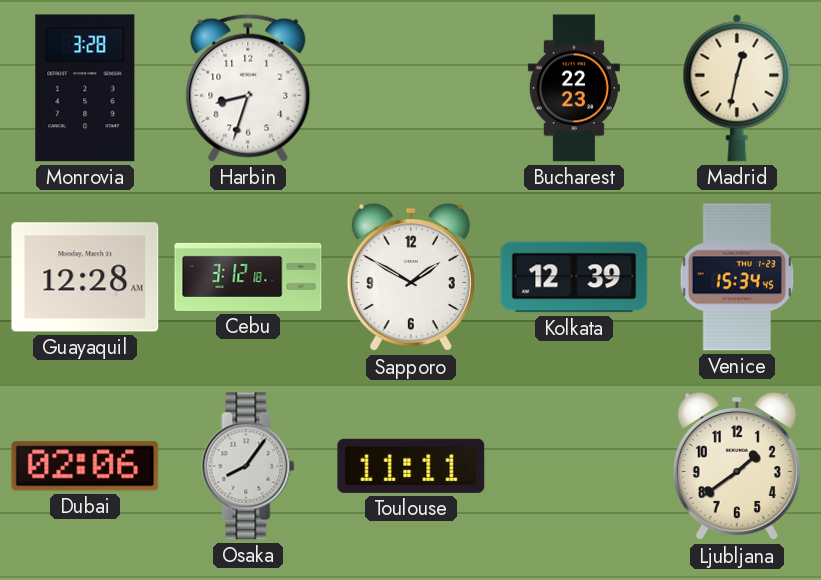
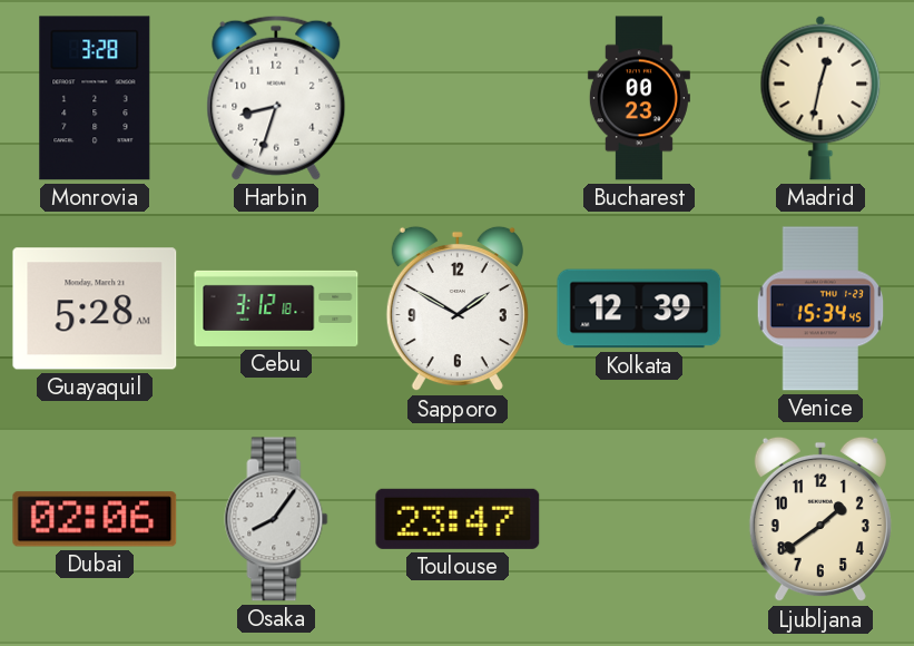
Bucharest: 22:23 -> 00:23
Guayaquil: 12:28 -> 5:28
Toulouse: 11:11 -> 23:47
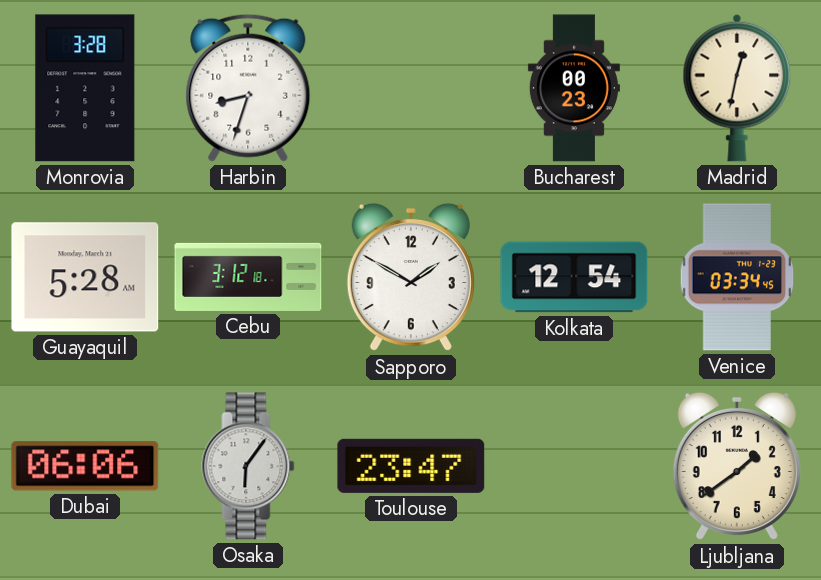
Kolkata: 12:39 -> 12:54
Venice: 15:34 -> 03:34
Dubai: 02:06 -> 06:06
Osaka: 8:06 -> 6:06
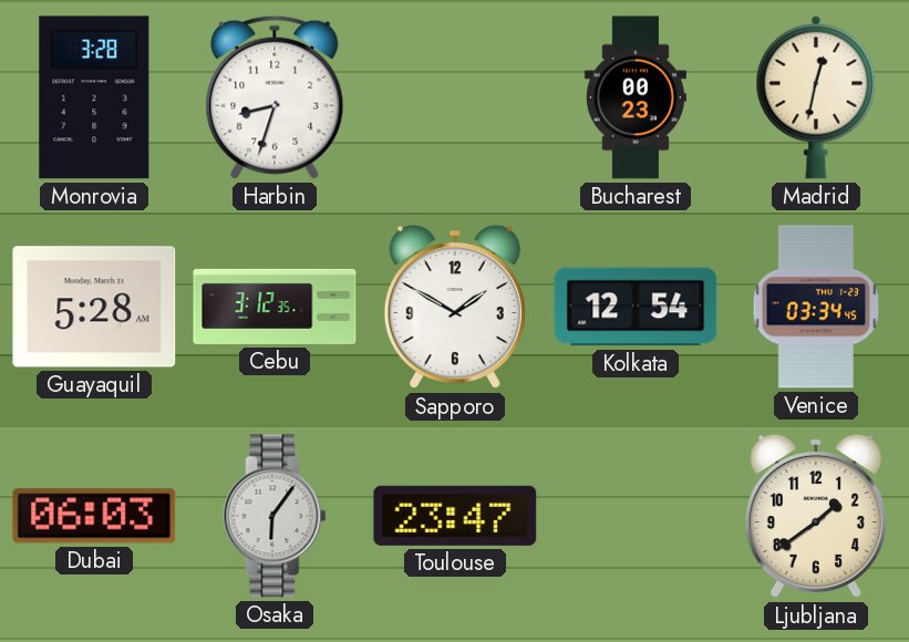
Cebu: 3:12:18 -> 3:12:35
Dubai: 06:06 -> 06:03
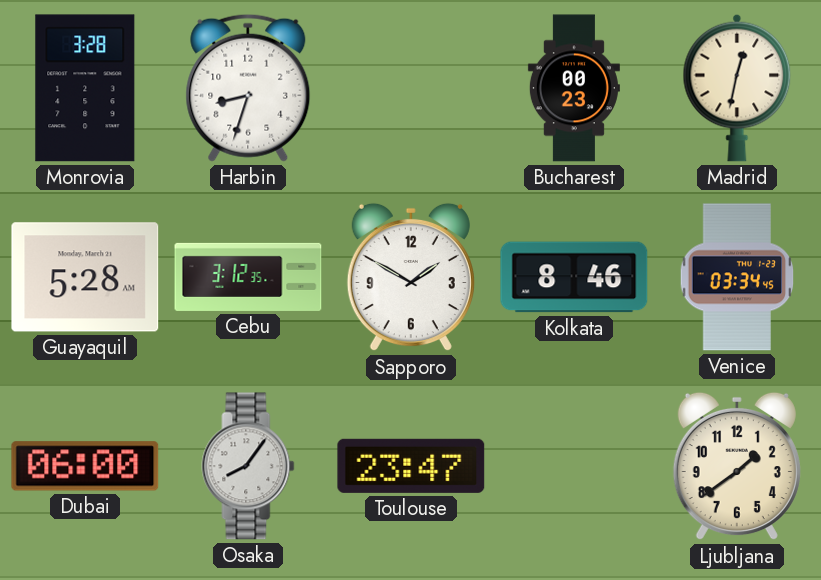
Kolkata: 12:54 -> 8:46
Dubai: 06:03 -> 06:00
Osaka: 6:06 -> 8:06
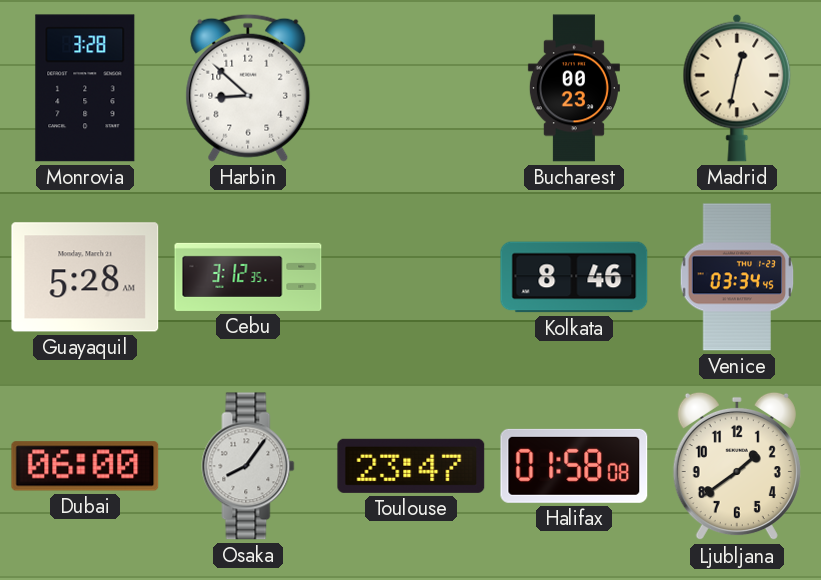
Harbin: 8:33 -> 8:52
Sapporo: 1:50 -> none
Halifax: none -> 01:58
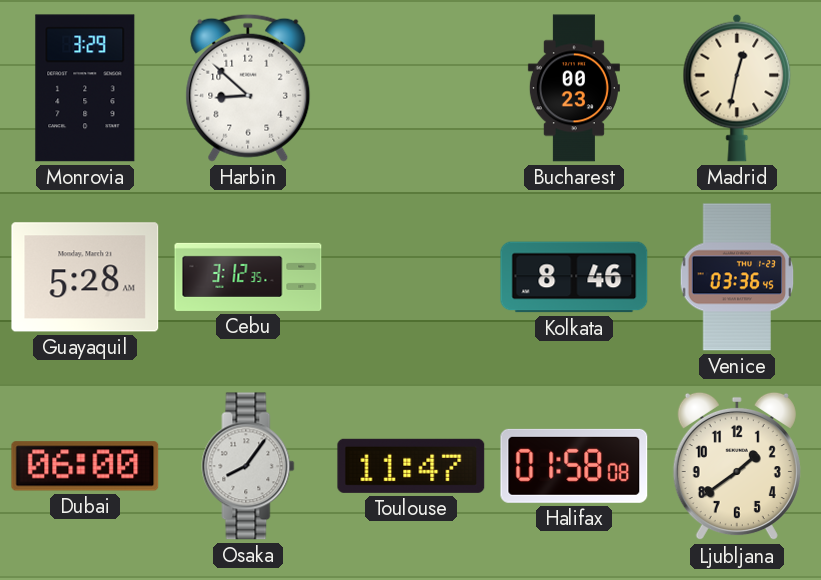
Monrovia: 3:28 -> 3:29
Venice: 03:34 -> 03:36
Toulouse: 23:47 -> 11:47
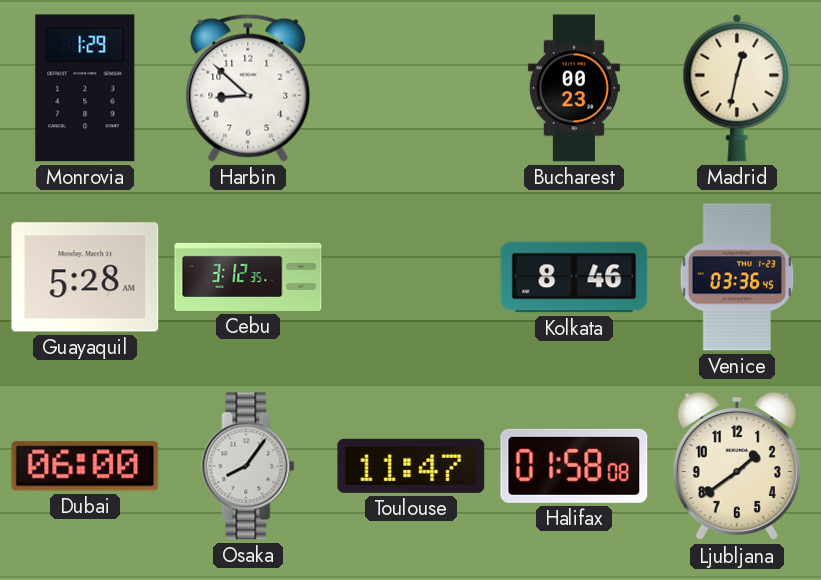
Monrovia: 3:29 -> 1:29
